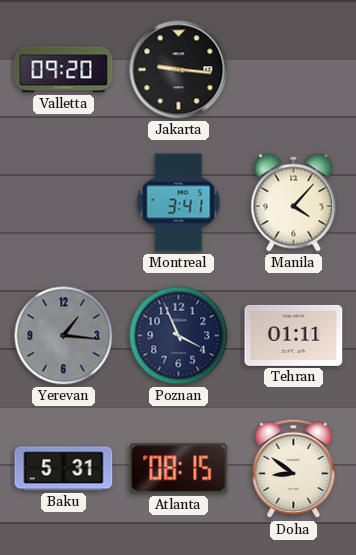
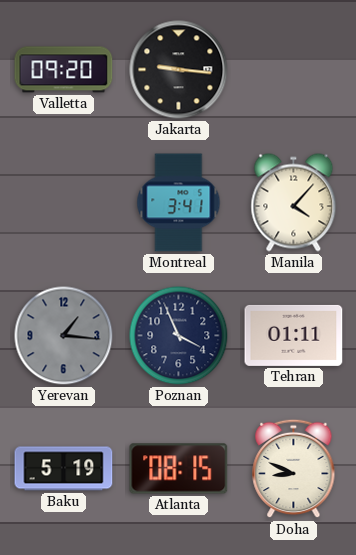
Baku: 5:31 -> 5:19
Doha: 8:51 -> 8:49
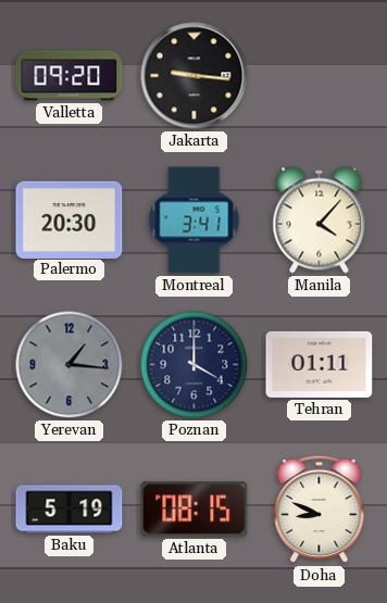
Palermo: none -> 20:30
Poznan: 3:56 -> 4:00
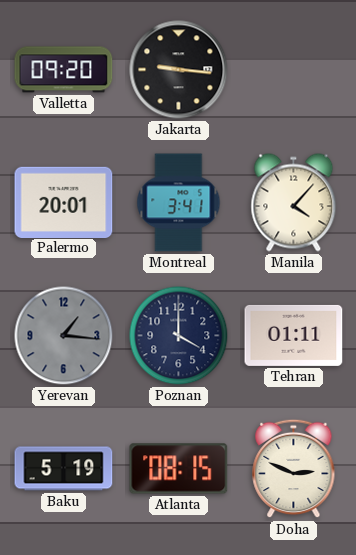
Palermo: 20:30 -> 20:01
Doha: 8:49 -> 2:49
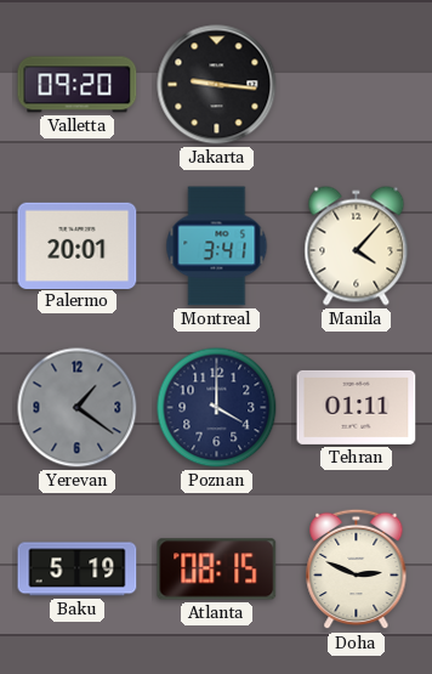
Yerevan: 1:16 -> 1:21
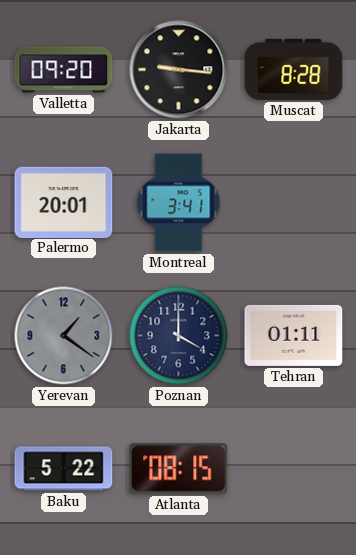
Muscat: none -> 8:28
Manila: 4:07 -> none
Baku: 5:19 -> 5:22
Doha: 2:49 -> none
